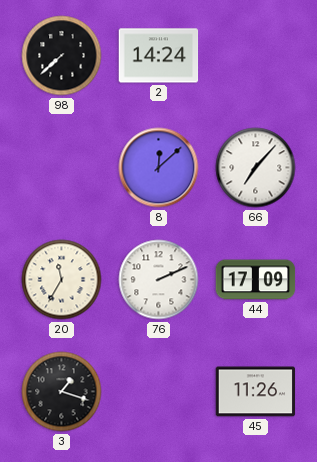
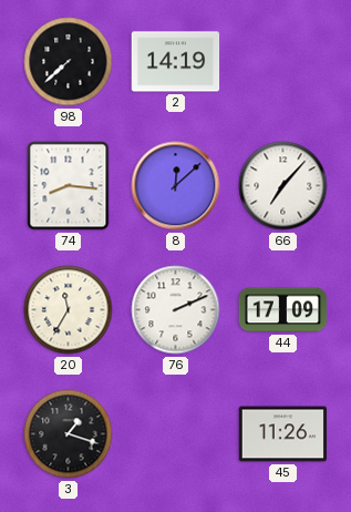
2: 14:24 -> 14:19
74: none -> 8:16
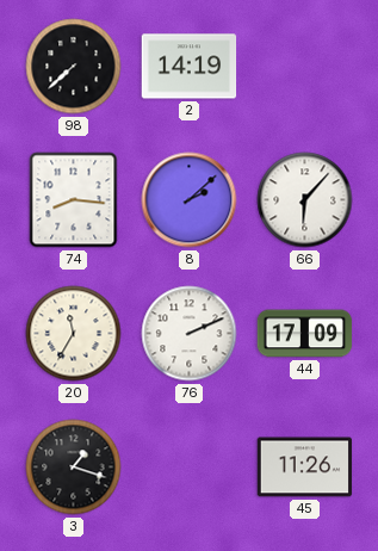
8: 12:08 -> 2:08
66: 7:07 -> 6:07
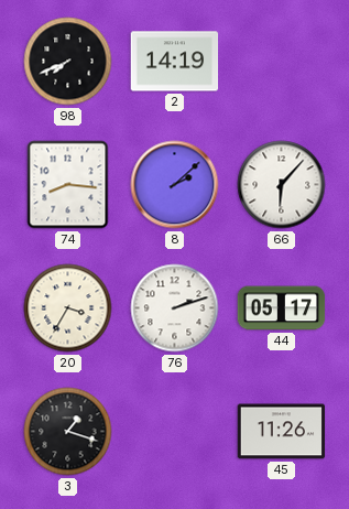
98: 7:38 -> 7:41
20: 11:35 -> 3:35
76: 2:11 -> 2:12
44: 17:09 -> 05:17
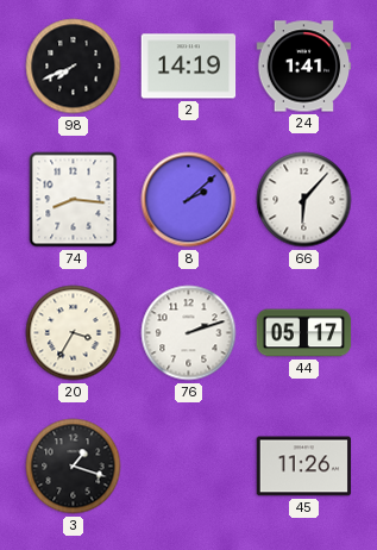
24: none -> 1:41
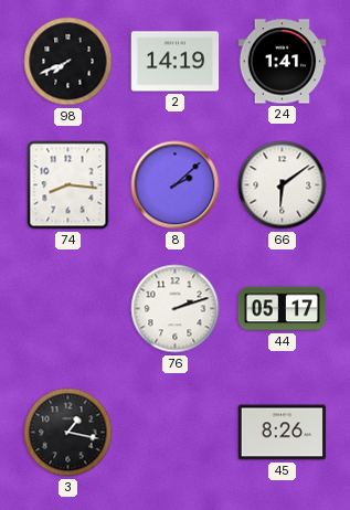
66: 6:07 -> 6:09
20: 3:35 -> none
3: 1:18 -> 1:17
45: 11:26 -> 8:26
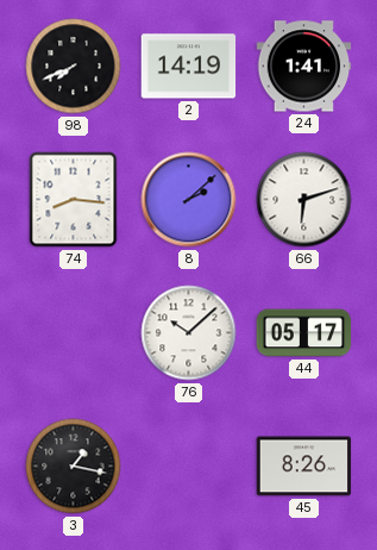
66: 6:09 -> 6:12
76: 2:12 -> 10:08
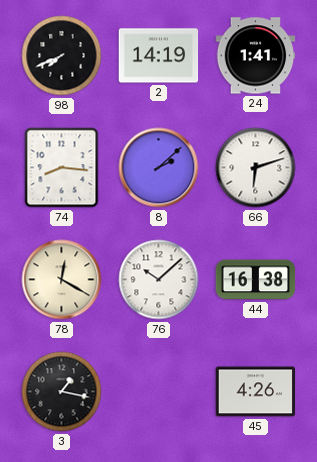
78: none -> 12:20
44: 05:17 -> 16:38
45: 8:26 -> 4:26
